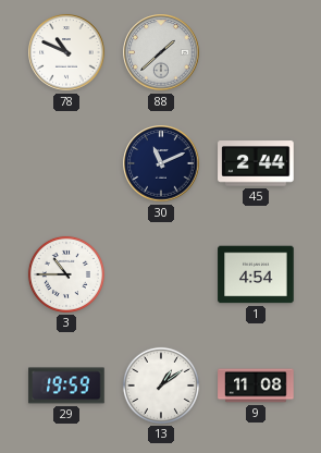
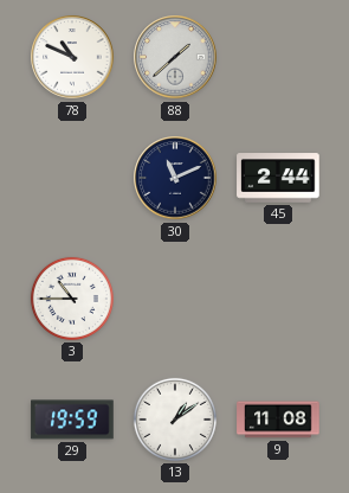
1: 4:54 -> none
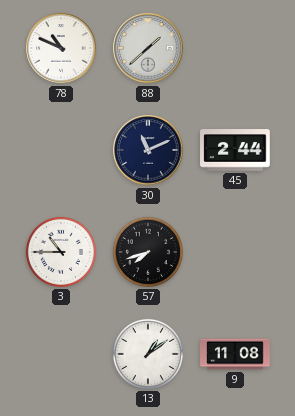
57: none -> 7:42
29: 19:59 -> none
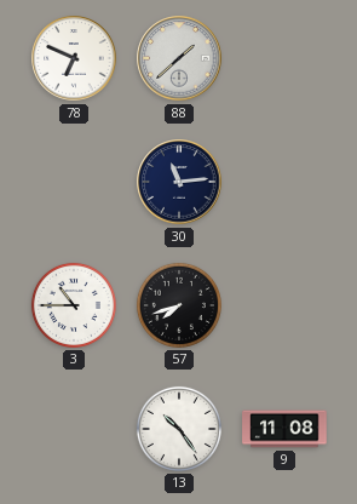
78: 10:49 -> 6:49
30: 11:11 -> 11:14
45: 2:44 -> none
13: 1:09 -> 10:24
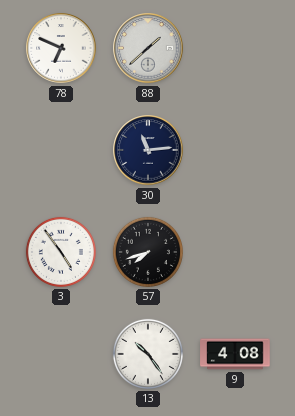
3: 10:45 -> 4:54
9: 11:08 -> 4:08
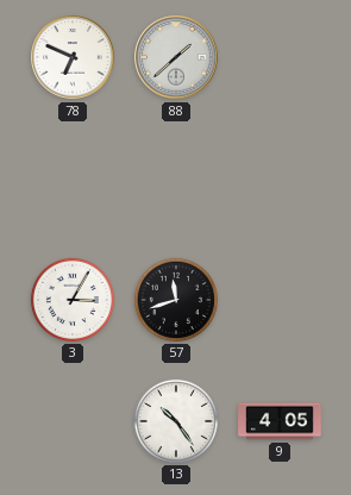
30: 11:14 -> none
3: 4:54 -> 3:05
57: 7:42 -> 11:42
9: 4:08 -> 4:05
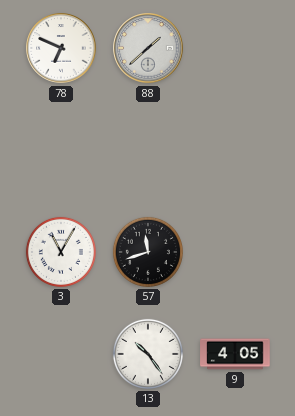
3: 3:05 -> 11:05
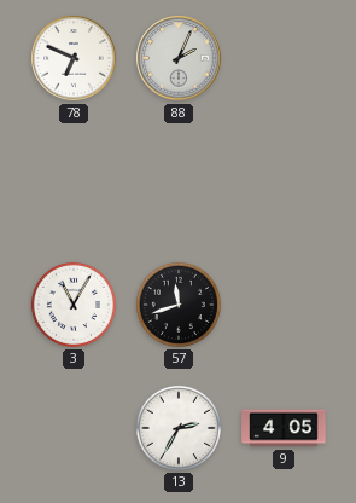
88: 1:38 -> 2:04
13: 10:24 -> 2:35
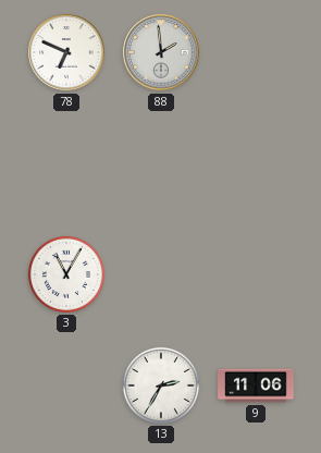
88: 2:04 -> 1:59
57: 11:42 -> none
9: 4:05 -> 11:06
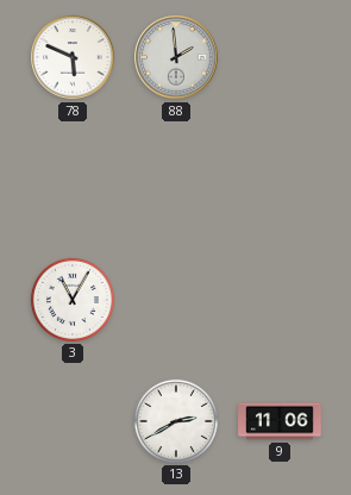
78: 6:49 -> 5:49
13: 2:35 -> 2:40
